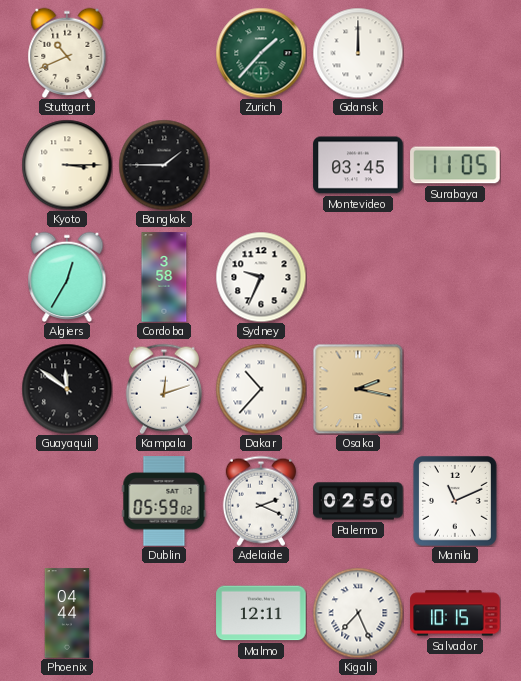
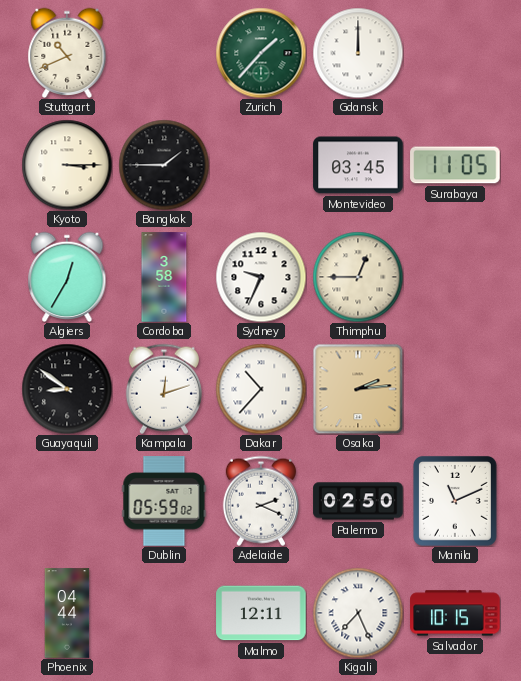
Thimphu: none -> 12:45
Guayaquil: 11:51 -> 8:51
Osaka: 2:17 -> 2:14
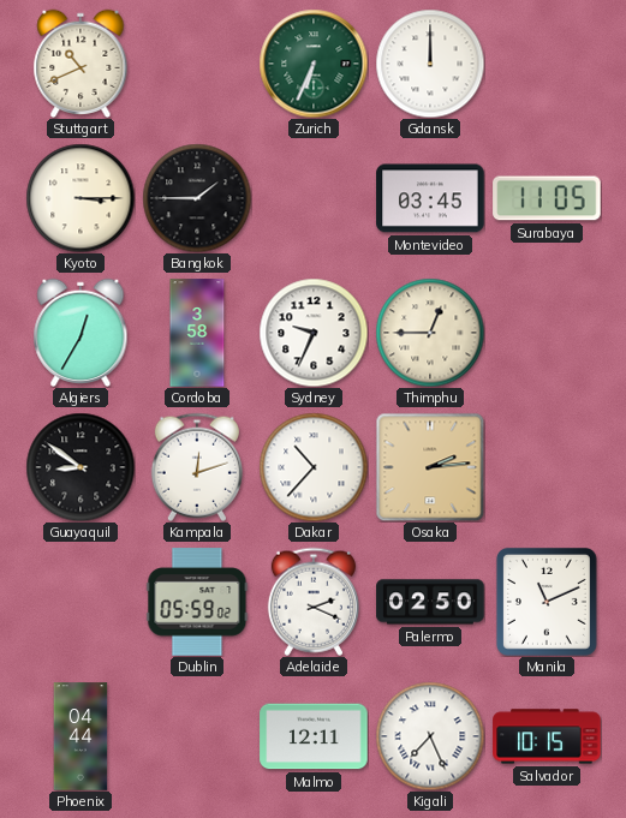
Zurich: 1:37 -> 6:34
